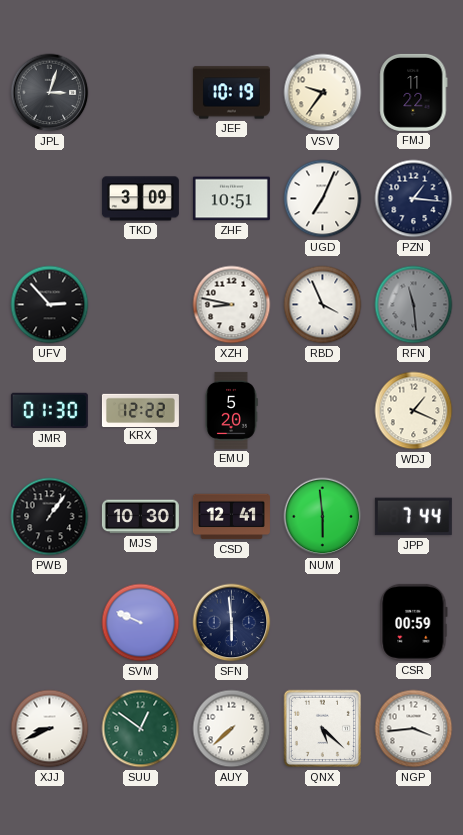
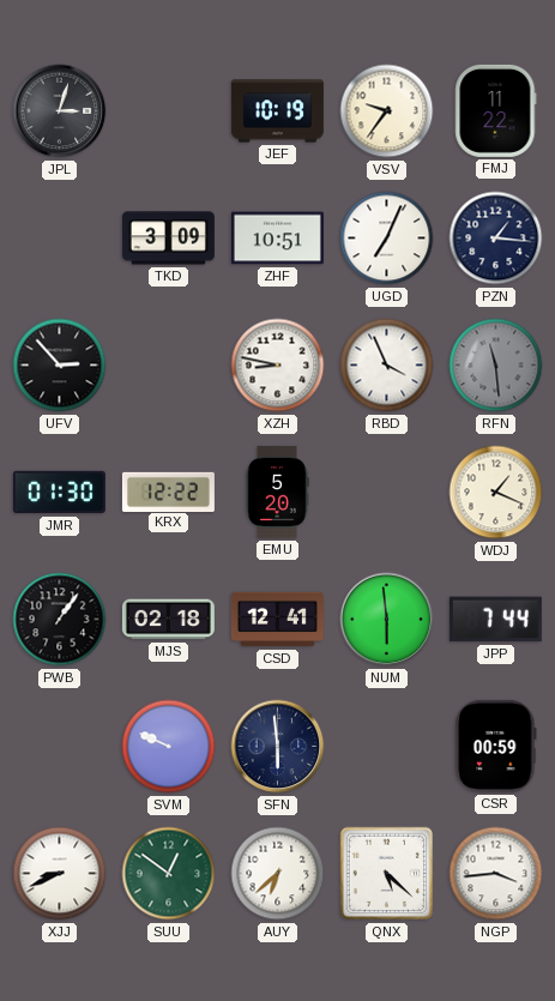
MJS: 10:30 -> 02:18
AUY: 7:38 -> 6:38
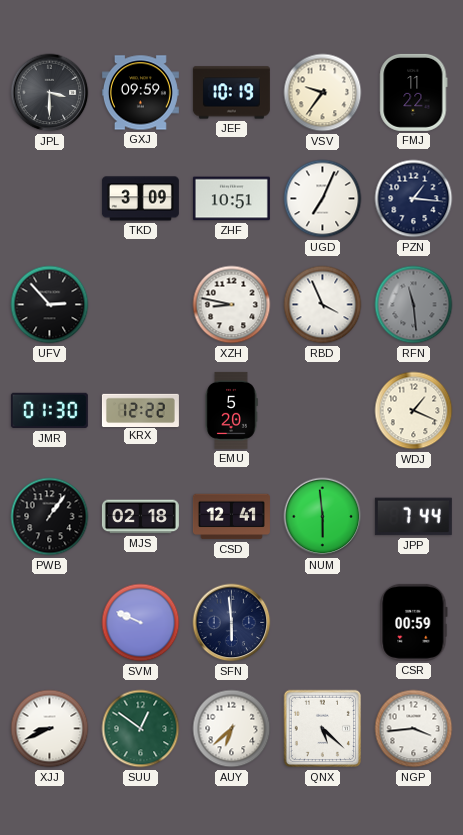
JPL: 3:03 -> 3:30
GXJ: none -> 09:59
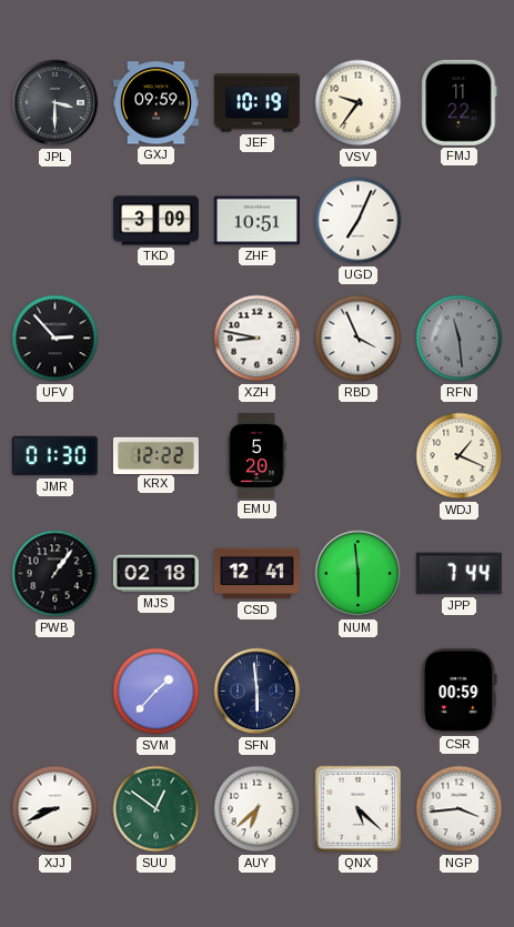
PZN: 1:16 -> none
SVM: 9:49 -> 1:37
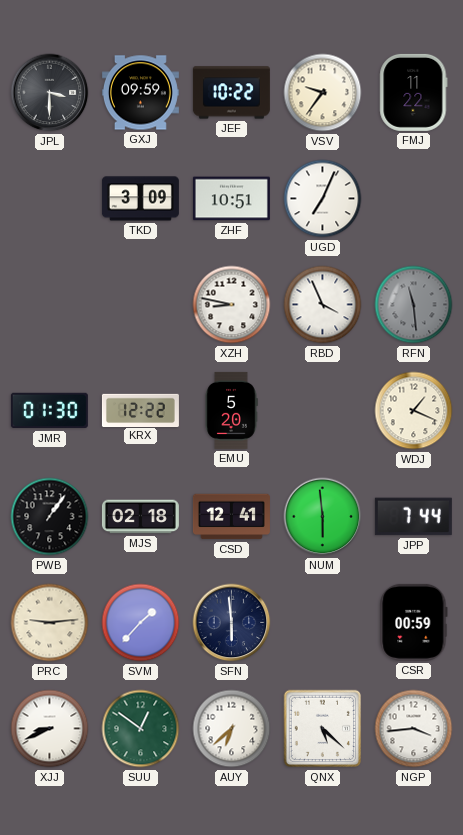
JEF: 10:19 -> 10:22
UFV: 2:53 -> none
PRC: none -> 9:14
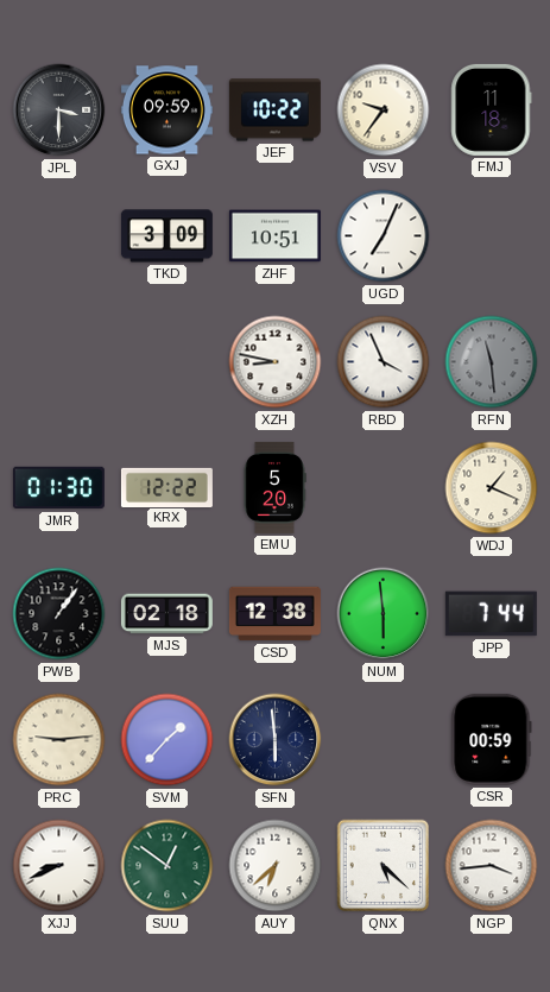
FMJ: 11:22 -> 11:18
CSD: 12:41 -> 12:38
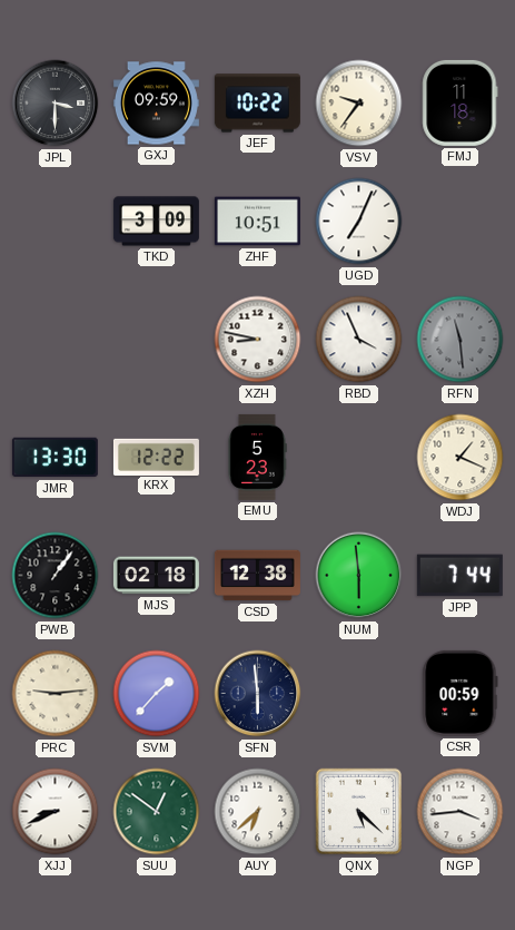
JMR: 01:30 -> 13:30
EMU: 5:20 -> 5:23
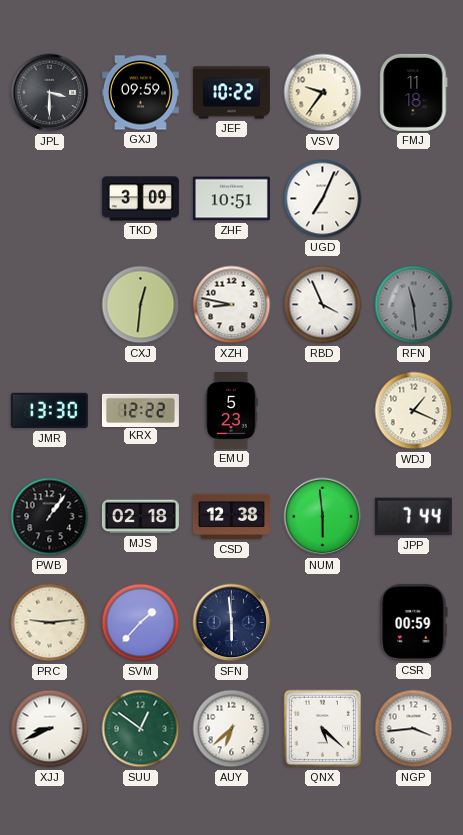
CXJ: none -> 12:31
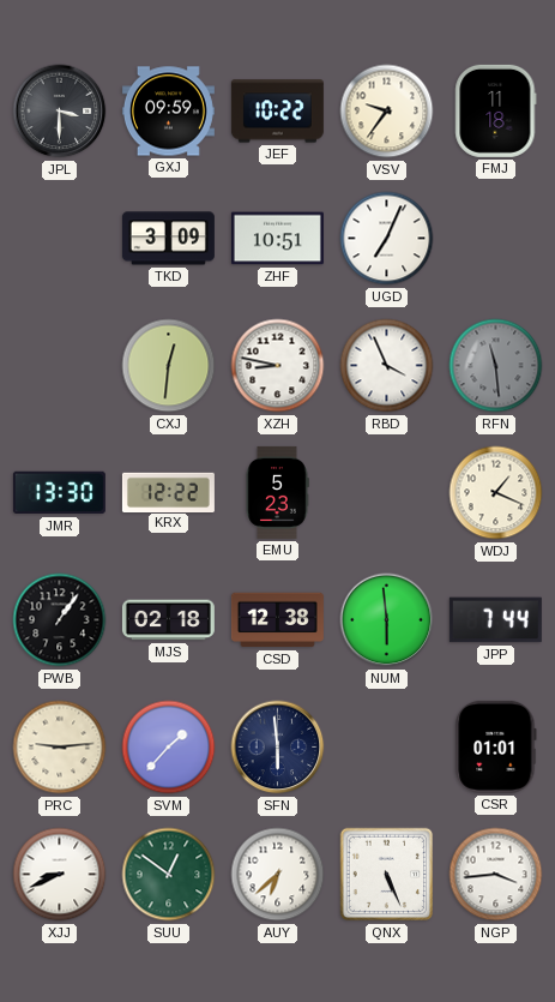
CSR: 00:59 -> 01:01
QNX: 5:22 -> 5:26
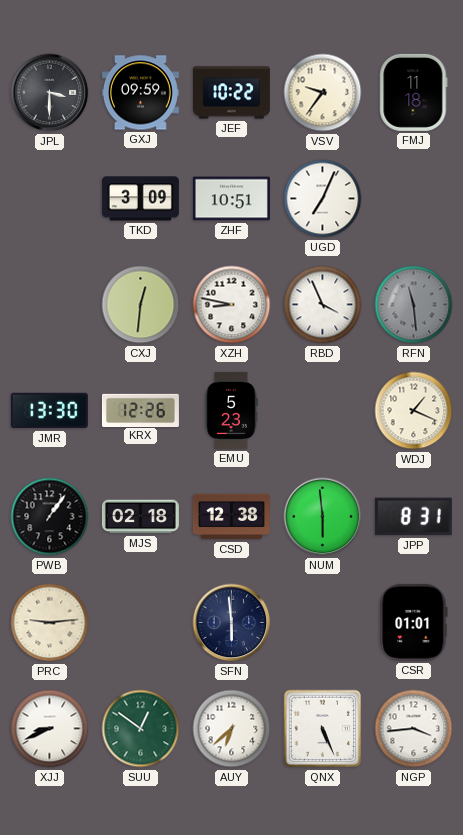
KRX: 12:22 -> 12:26
JPP: 7:44 -> 8:31
SVM: 1:37 -> none
